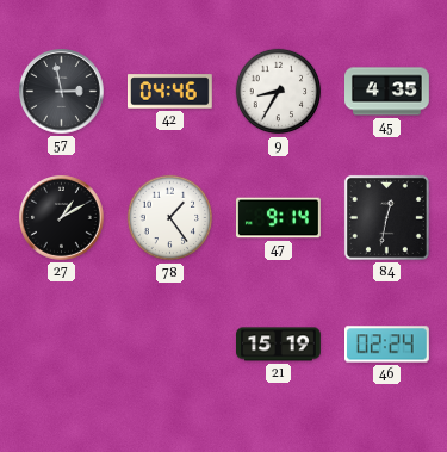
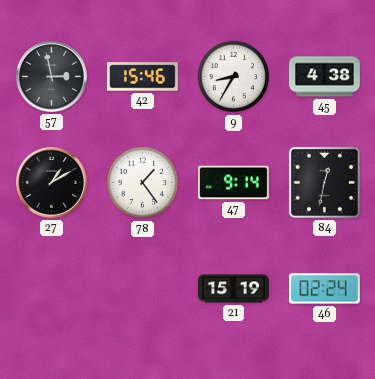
42: 04:46 -> 15:46
45: 4:35 -> 4:38
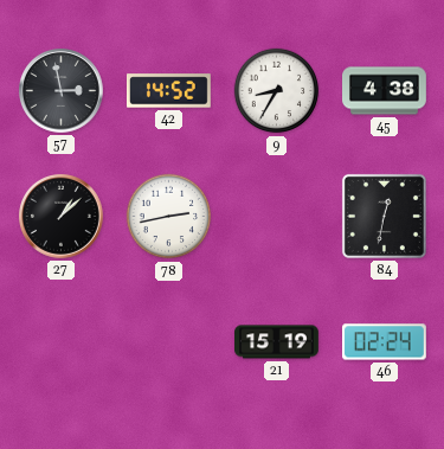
42: 15:46 -> 14:52
27: 1:10 -> 1:08
78: 1:24 -> 2:43
47: 9:14 -> none
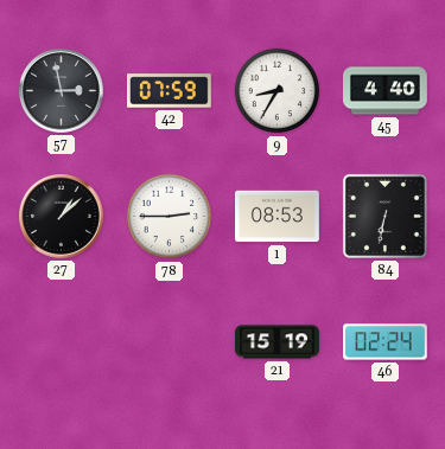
42: 14:52 -> 07:59
45: 4:38 -> 4:40
78: 2:43 -> 2:45
1: none -> 08:53
84: 12:32 -> 6:32
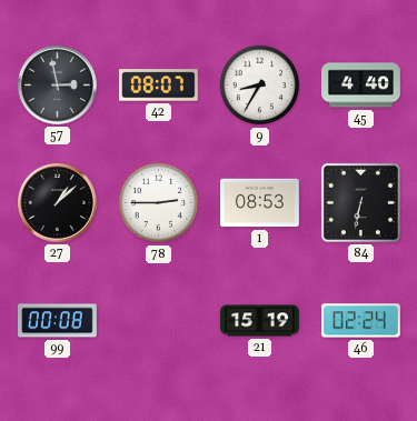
42: 07:59 -> 08:07
99: none -> 00:08
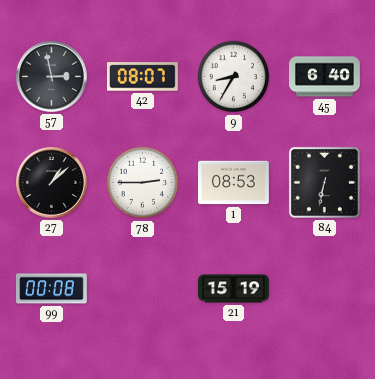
45: 4:40 -> 6:40
46: 02:24 -> none
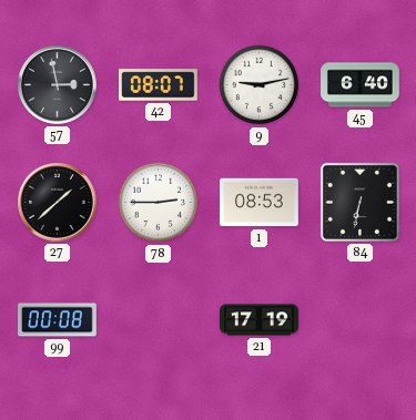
9: 8:35 -> 9:13
27: 1:08 -> 1:38
21: 15:19 -> 17:19
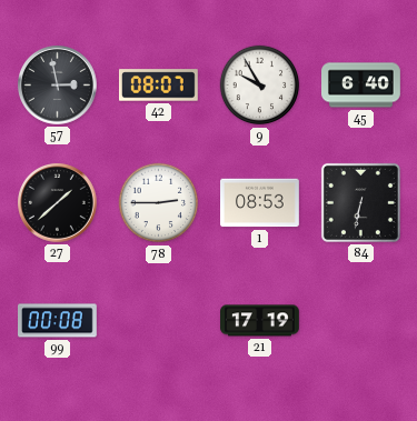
9: 9:13 -> 9:55
